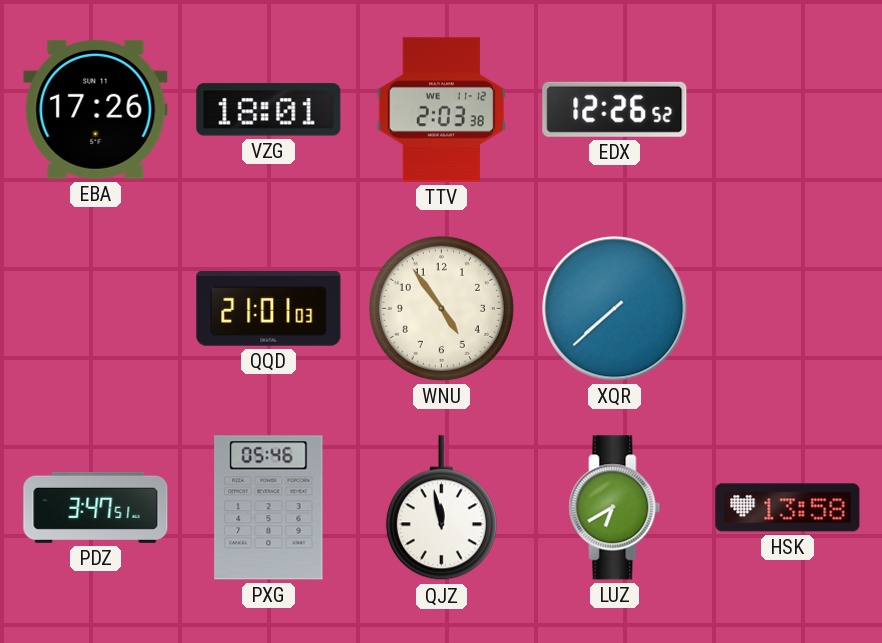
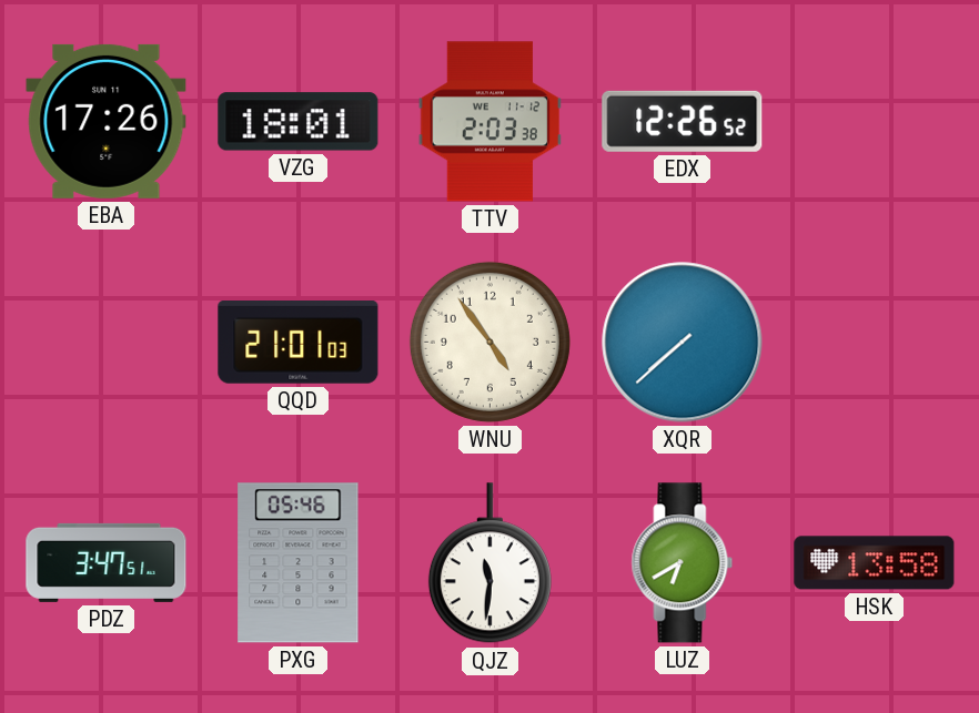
QJZ: 11:58 -> 11:31
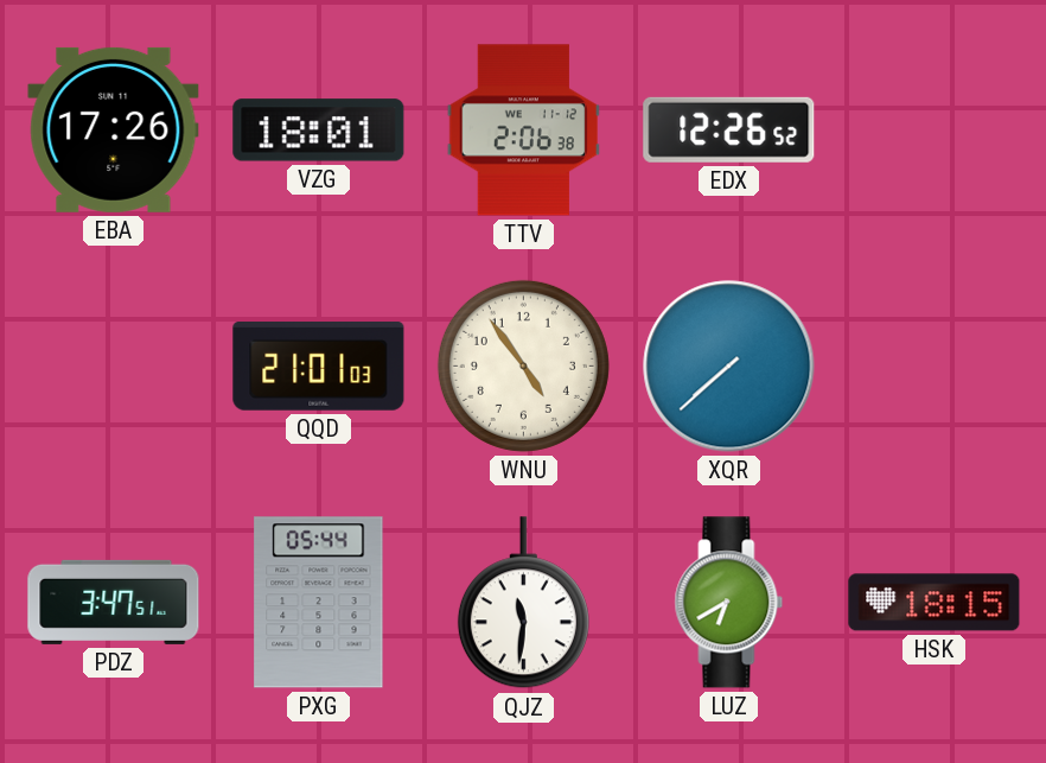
TTV: 2:03 -> 2:06
PXG: 05:46 -> 05:44
HSK: 13:58 -> 18:15
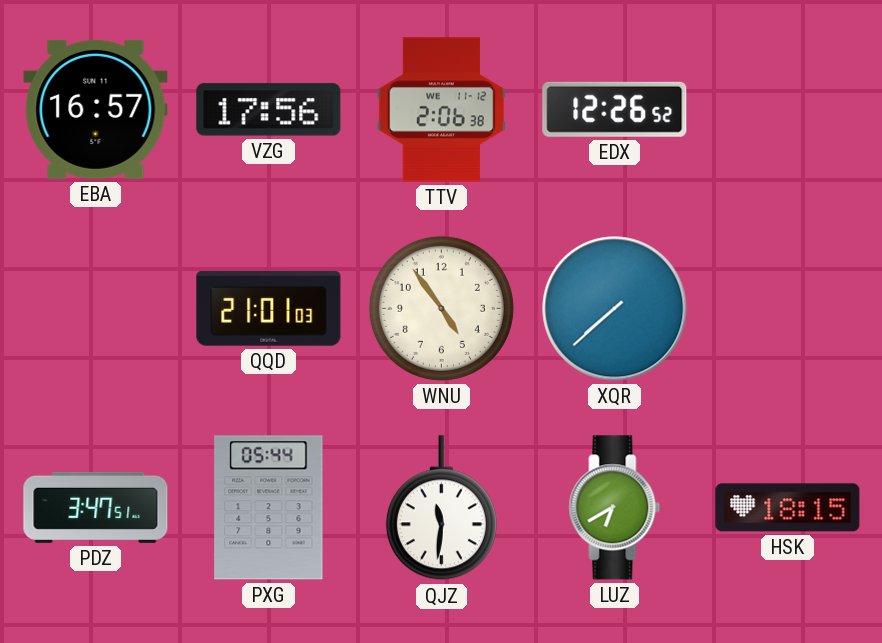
EBA: 17:26 -> 16:57
VZG: 18:01 -> 17:56
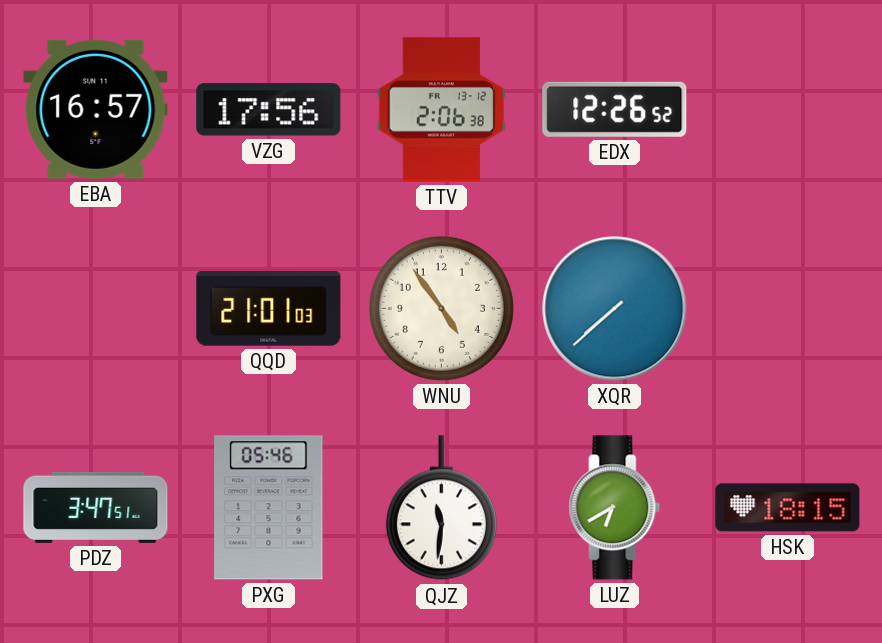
TTV date: WE 11-12 -> FR 13-12
PXG: 05:44 -> 05:46
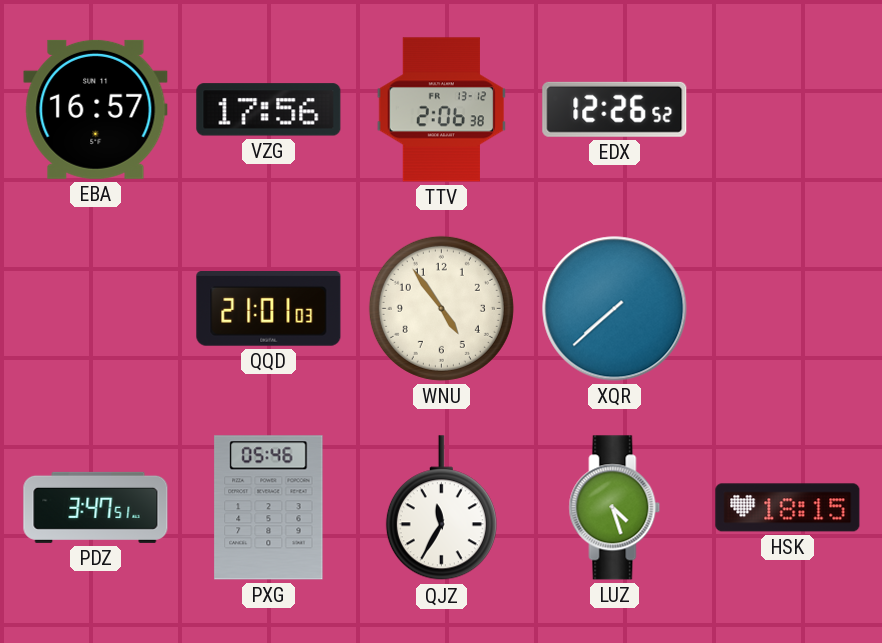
QJZ: 11:31 -> 11:35
LUZ: 6:40 -> 4:27
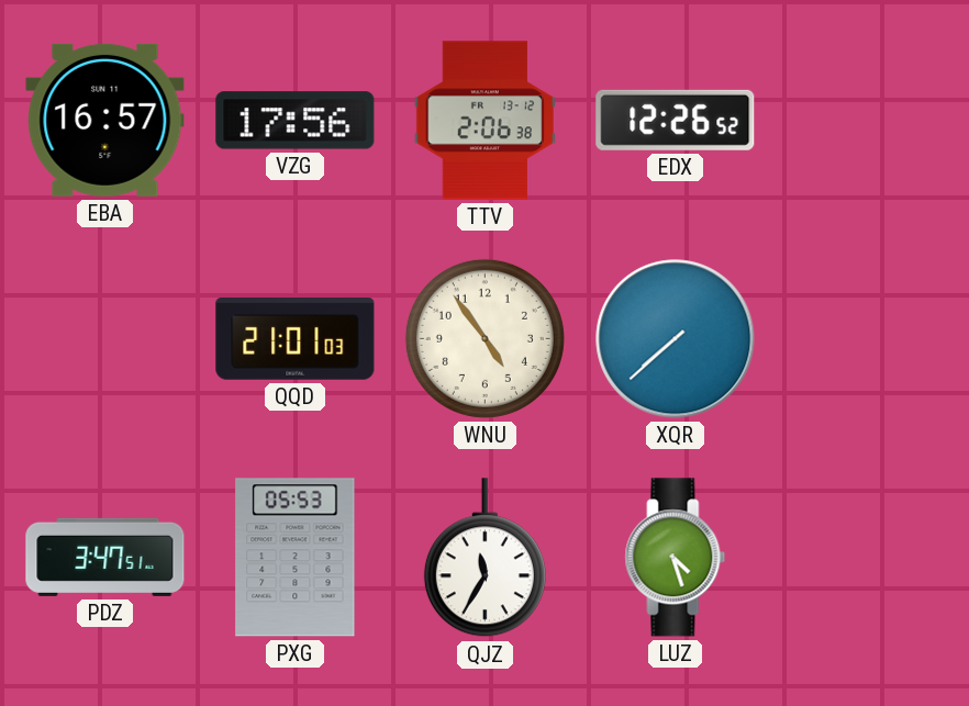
PXG: 05:46 -> 05:53
HSK: 18:15 -> none
